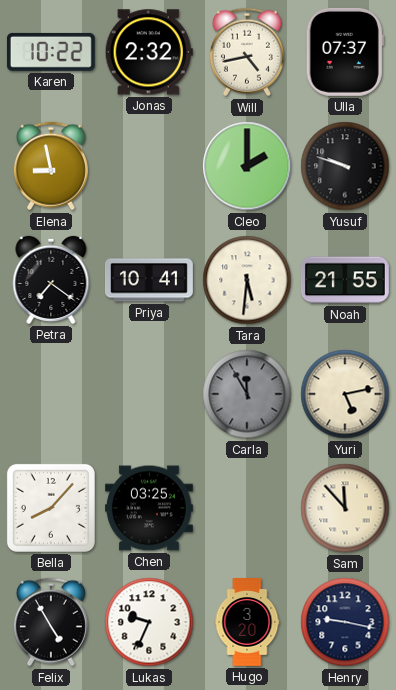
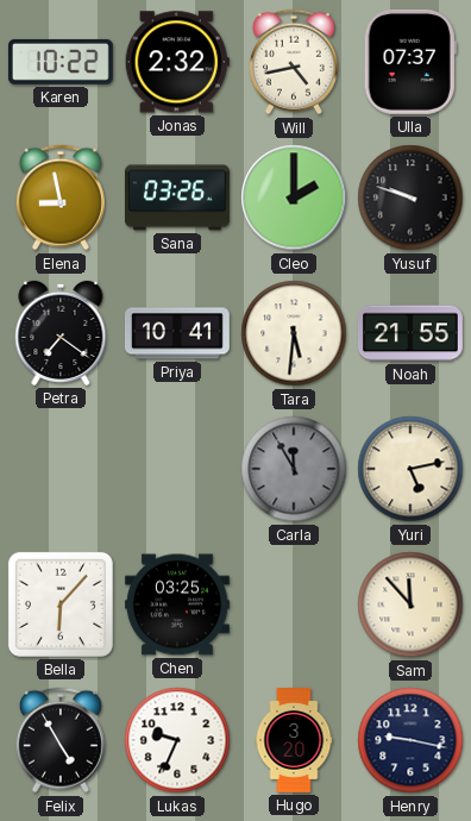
Sana: none -> 03:26
Bella: 8:07 -> 6:07
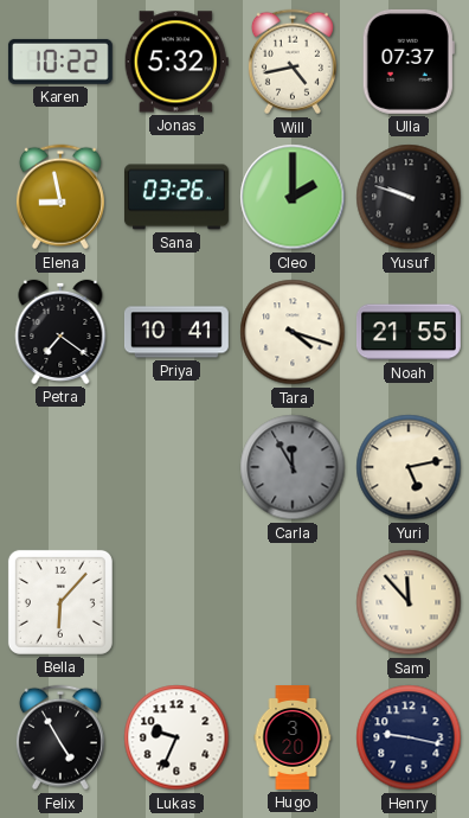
Jonas: 2:32 -> 5:32
Tara: 5:31 -> 4:18
Chen: 03:25 -> none
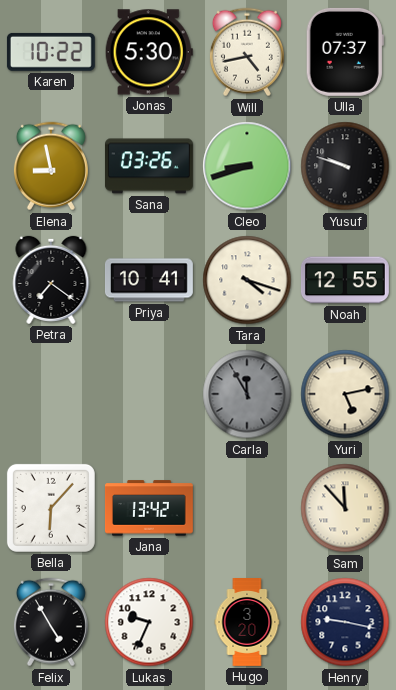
Jonas: 5:32 -> 5:30
Cleo: 2:00 -> 8:42
Noah: 21:55 -> 12:55
Jana: none -> 13:42
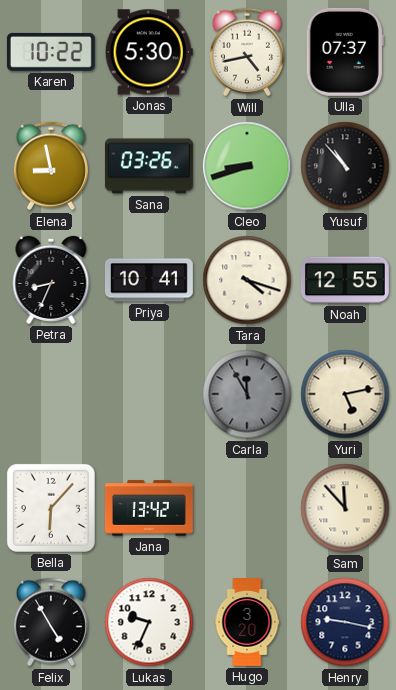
Yusuf: 9:48 -> 10:53
Petra: 7:21 -> 8:34
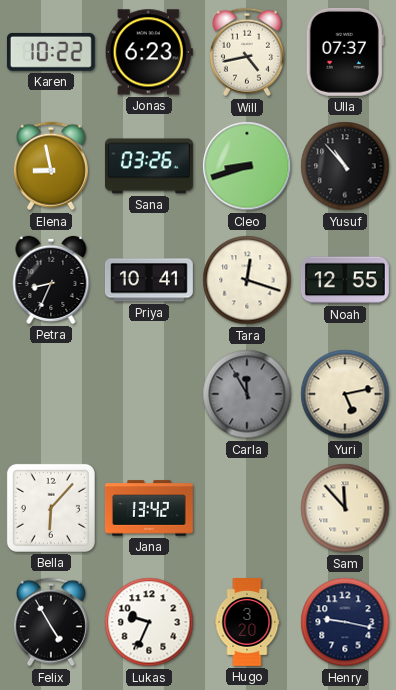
Jonas: 5:30 -> 6:23
Tara: 4:18 -> 12:18
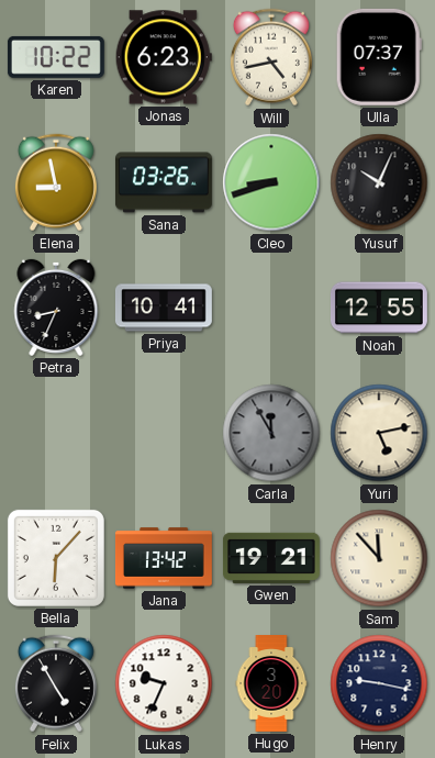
Yusuf: 10:53 -> 10:04
Tara: 12:18 -> none
Gwen: none -> 19:21
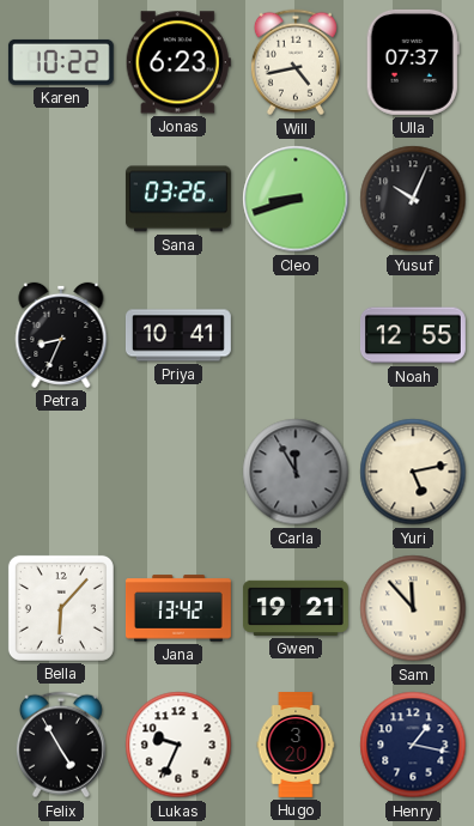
Elena: 8:58 -> none
Henry: 9:17 -> 1:17
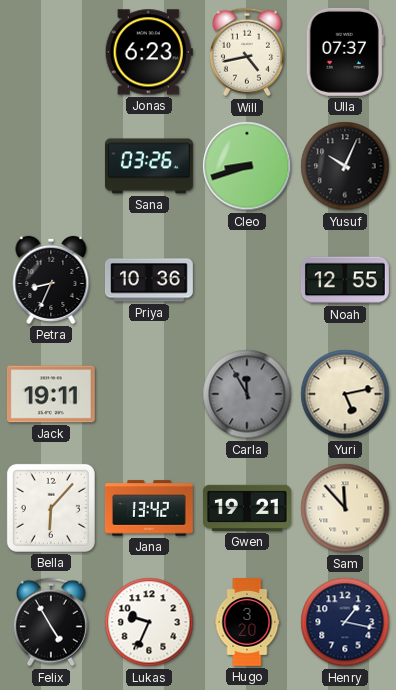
Karen: 10:22 -> none
Priya: 10:41 -> 10:36
Jack: none -> 19:11
